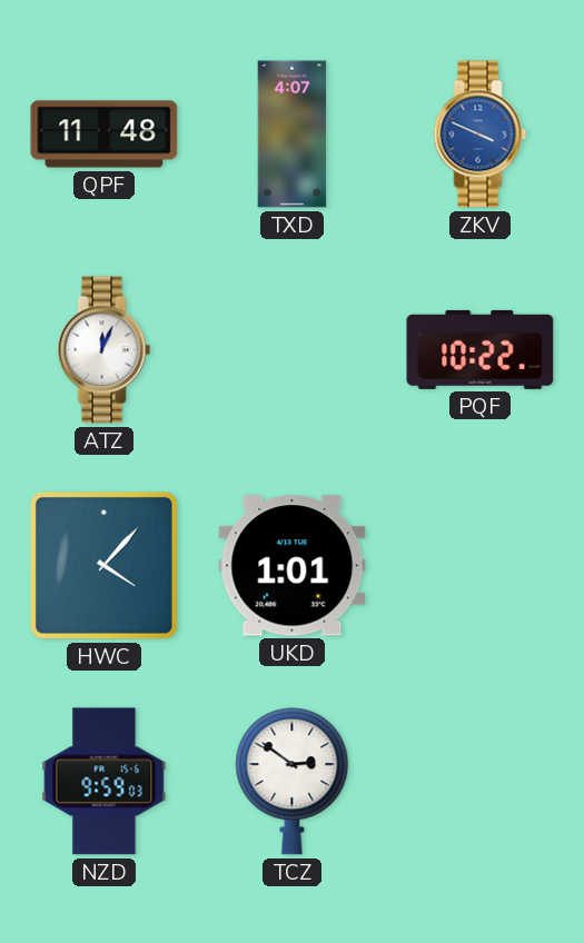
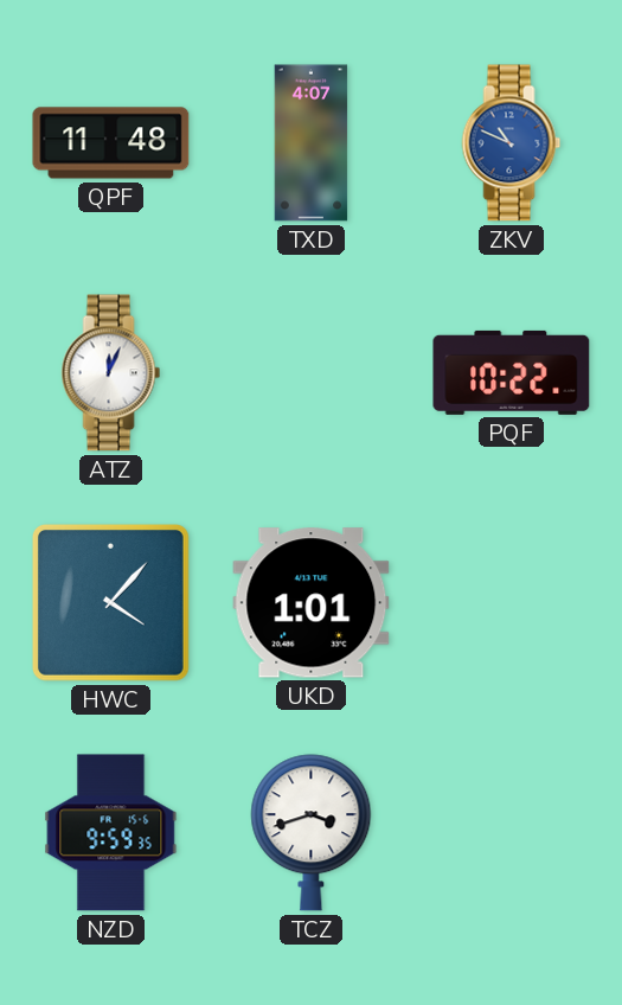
ZKV: 3:49 -> 10:49
NZD: 9:59:03 -> 9:59:35
TCZ: 2:51 -> 3:42
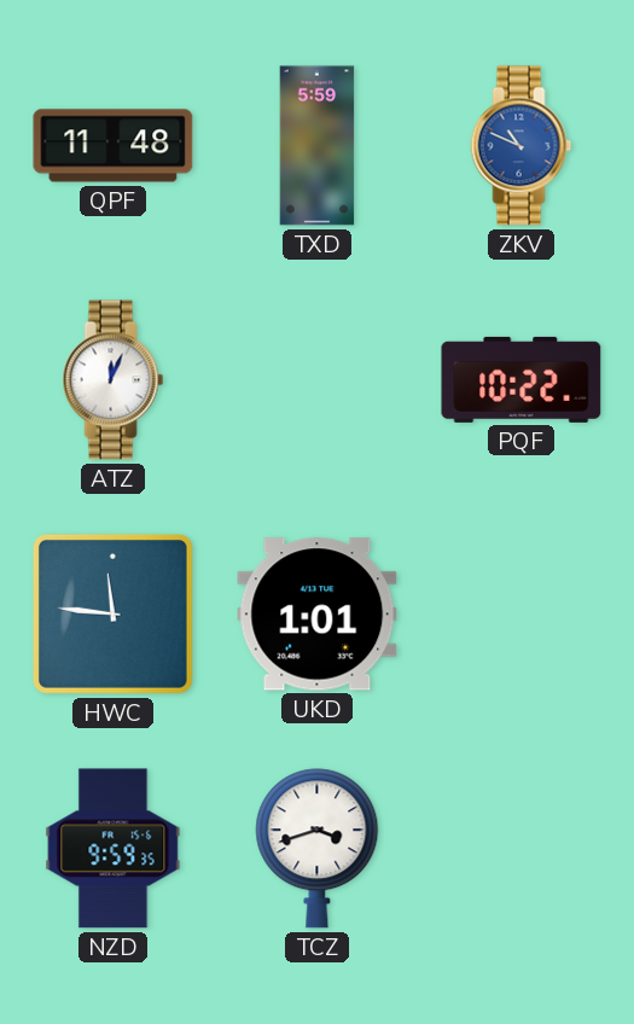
TXD: 4:07 -> 5:59
HWC: 4:07 -> 11:46
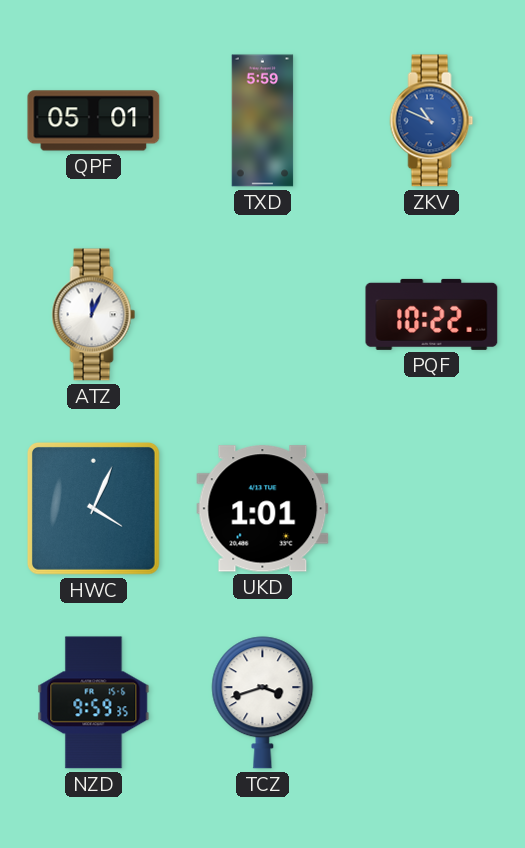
QPF: 11:48 -> 05:01
HWC: 11:46 -> 4:04
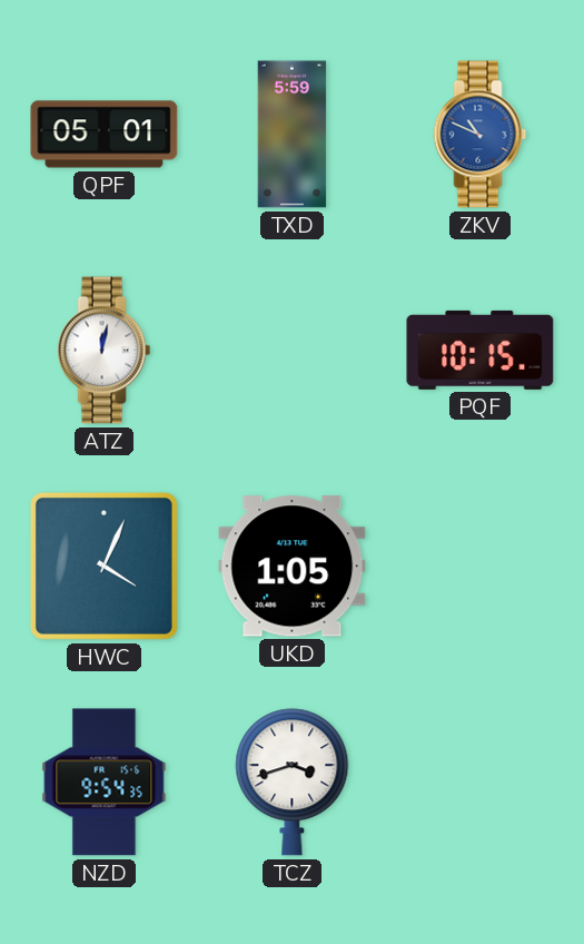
ATZ: 12:04 -> 12:02
PQF: 10:22 -> 10:15
UKD: 1:01 -> 1:05
NZD: 9:59 -> 9:54
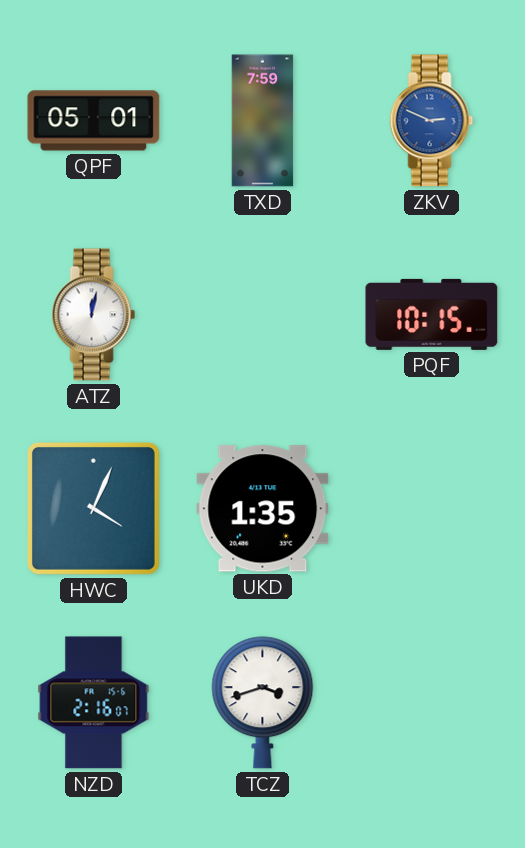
TXD: 5:59 -> 7:59
ZKV: 10:49 -> 2:49
UKD: 1:05 -> 1:35
NZD: 9:54 -> 2:16
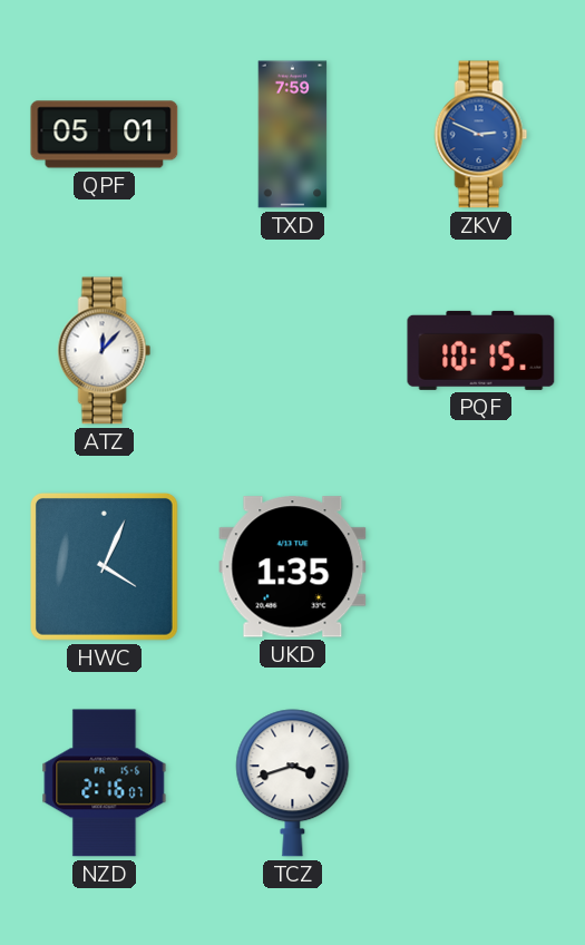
ATZ: 12:02 -> 12:07
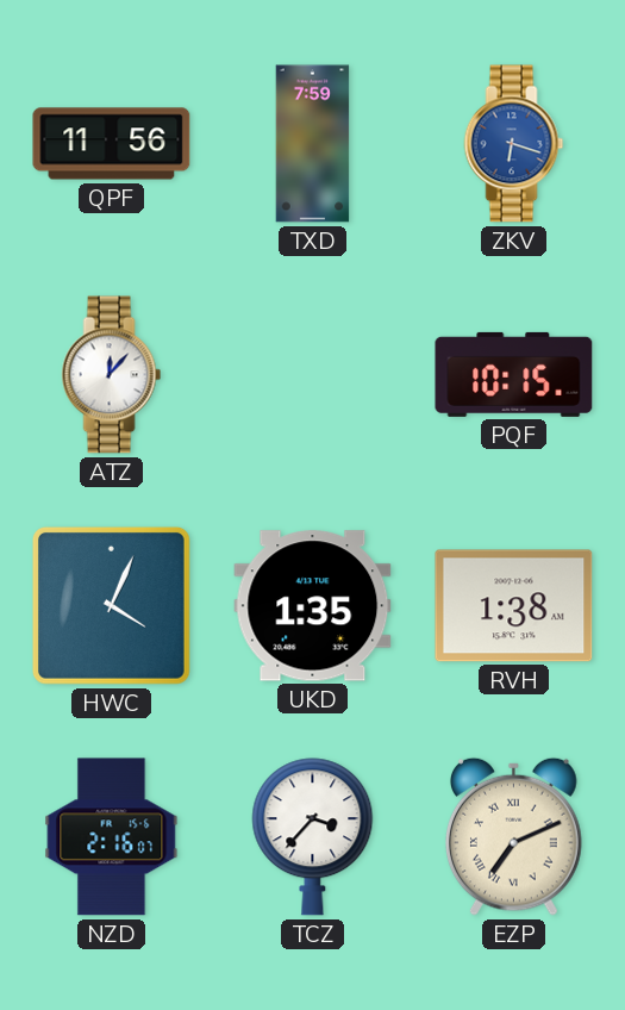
QPF: 05:01 -> 11:56
ZKV: 2:49 -> 6:18
RVH: none -> 1:38
TCZ: 3:42 -> 3:37
EZP: none -> 7:11
